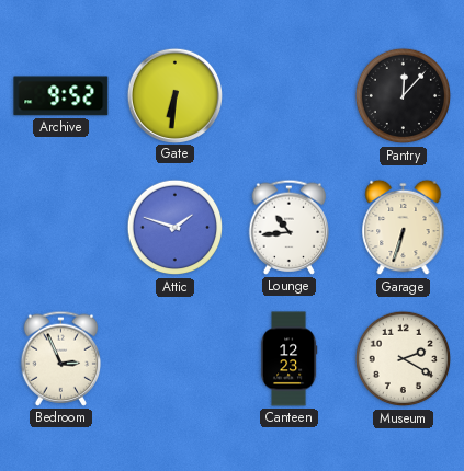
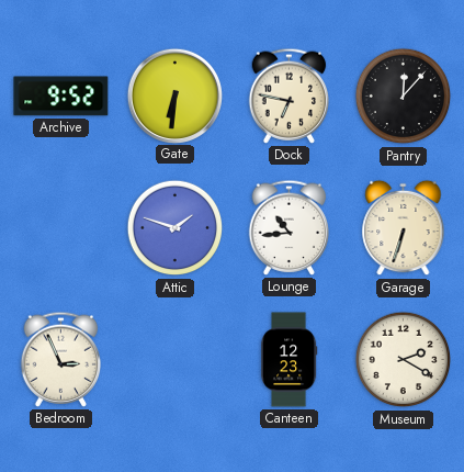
Dock: none -> 6:47
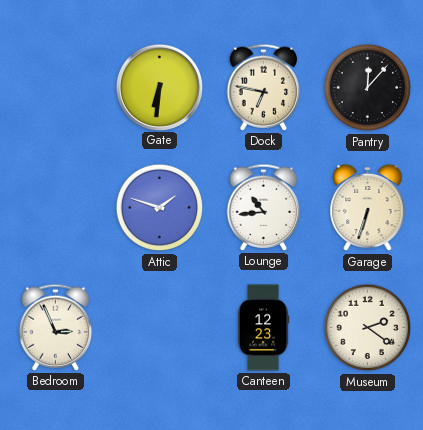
Archive: 9:52 -> none
Museum: 2:20 -> 2:21
